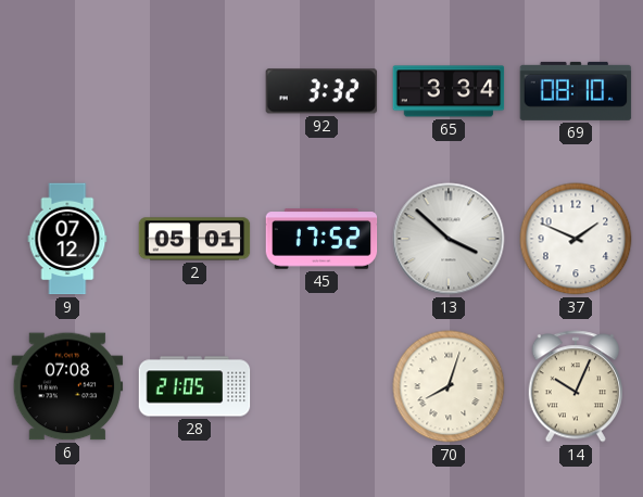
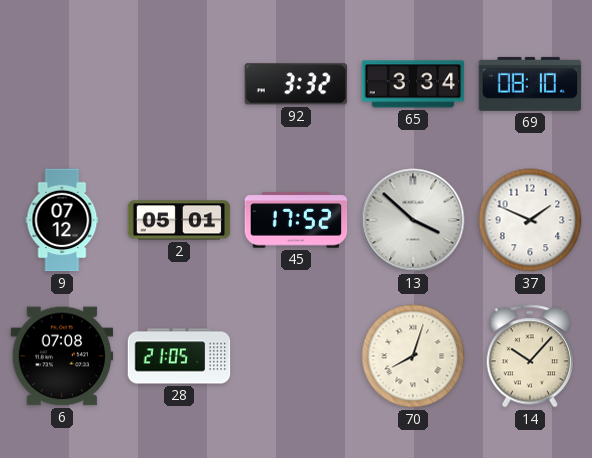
14: 10:04 -> 10:07
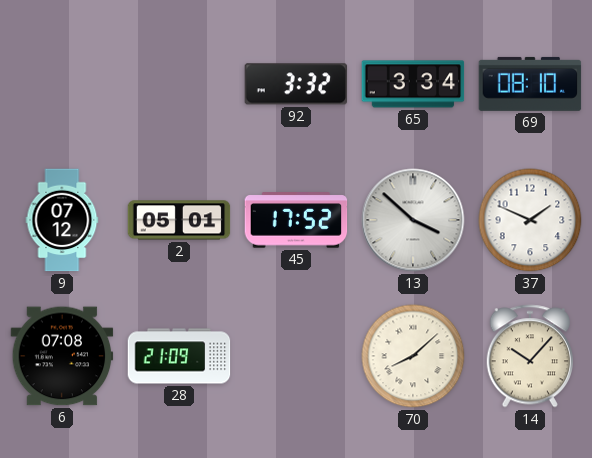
28: 21:05 -> 21:09
70: 8:03 -> 8:08
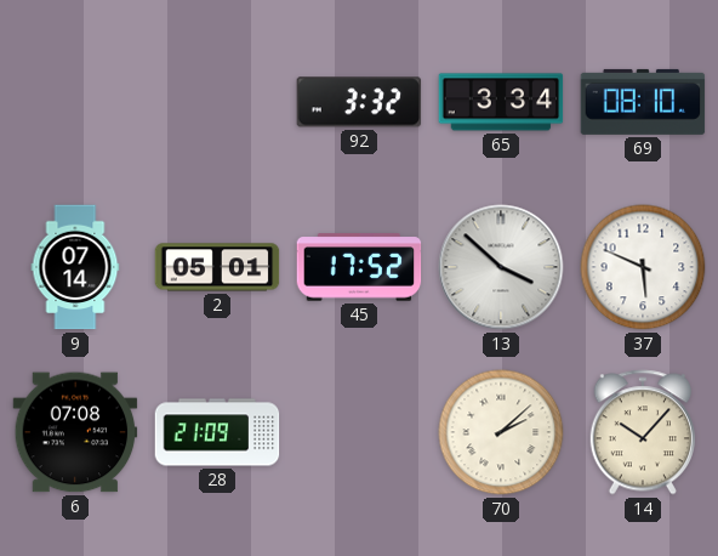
9: 07:12 -> 07:14
37: 1:49 -> 5:49
70: 8:08 -> 2:08
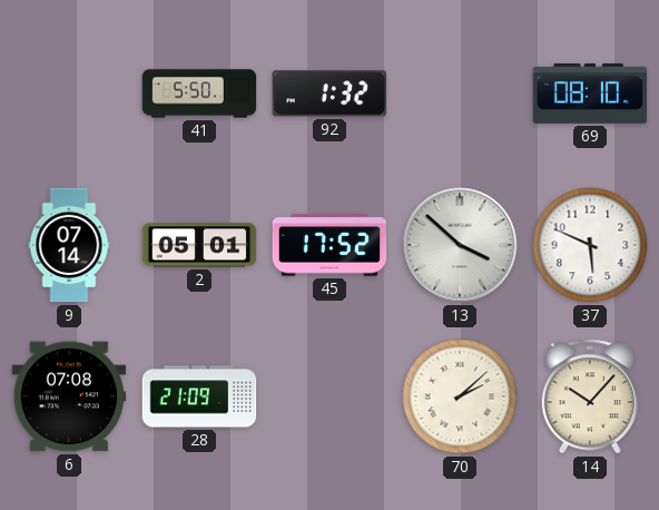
41: none -> 5:50
92: 3:32 -> 1:32
65: 3:34 -> none
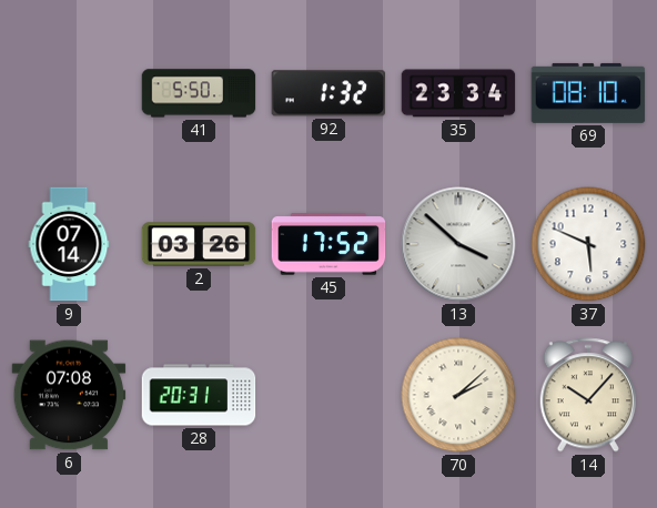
35: none -> 23:34
2: 05:01 -> 03:26
28: 21:09 -> 20:31
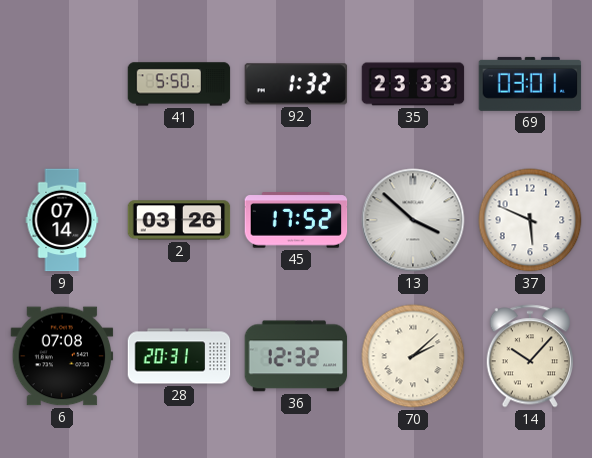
35: 23:34 -> 23:33
69: 08:10 -> 03:01
36: none -> 12:32
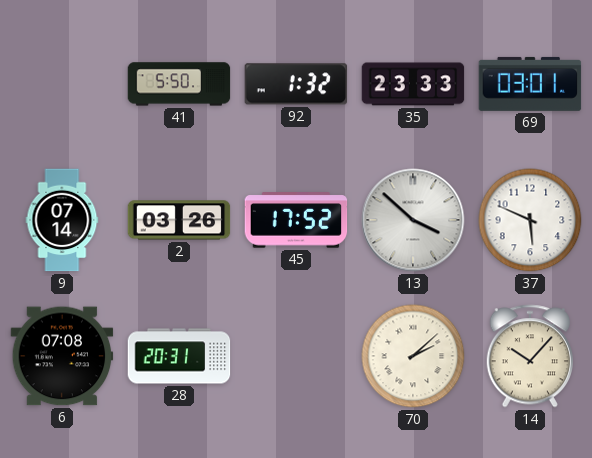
36: 12:32 -> none
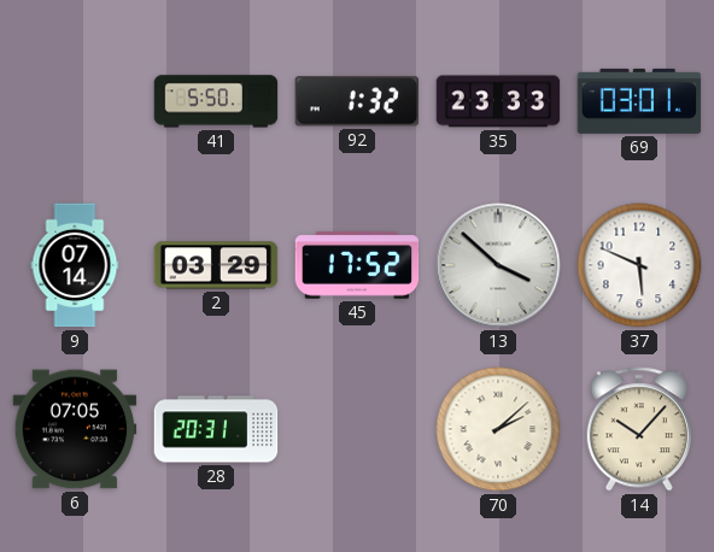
2: 03:26 -> 03:29
6: 07:08 -> 07:05
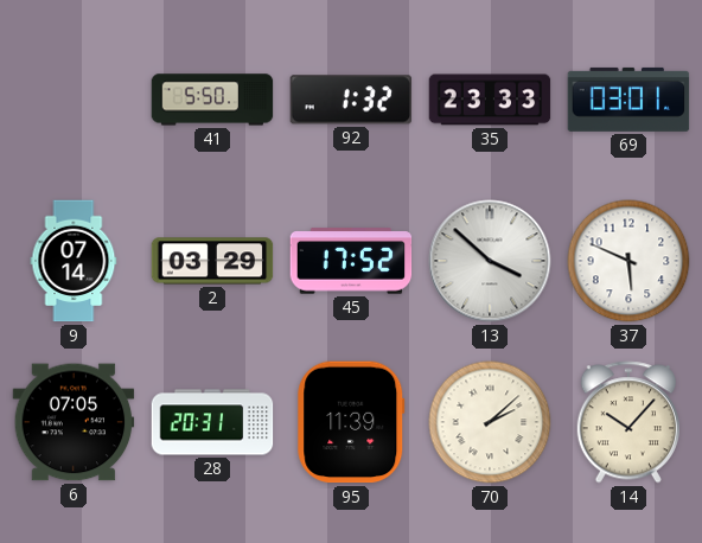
95: none -> 11:39
